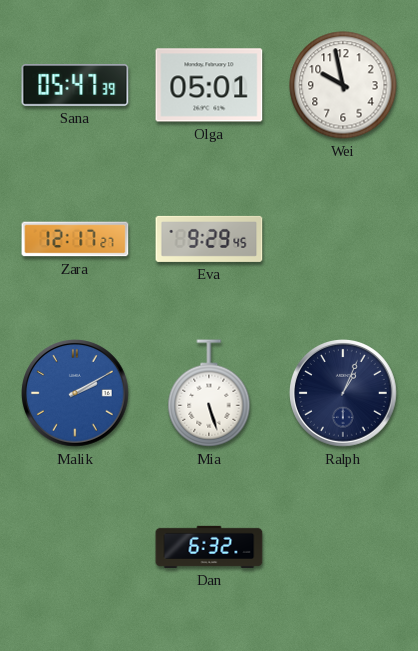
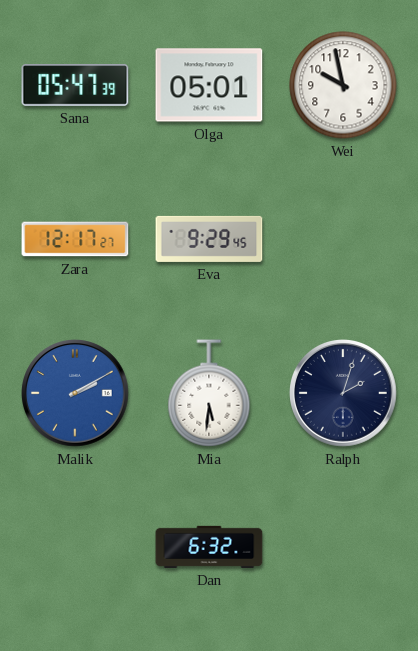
Mia: 5:27 -> 5:31
Ralph: 1:04 -> 2:03
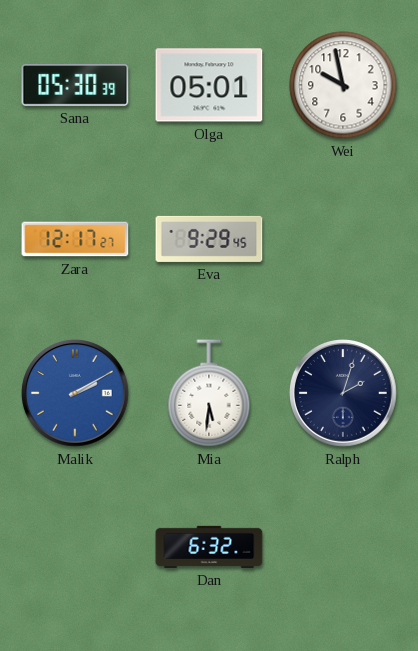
Sana: 05:47 -> 05:30
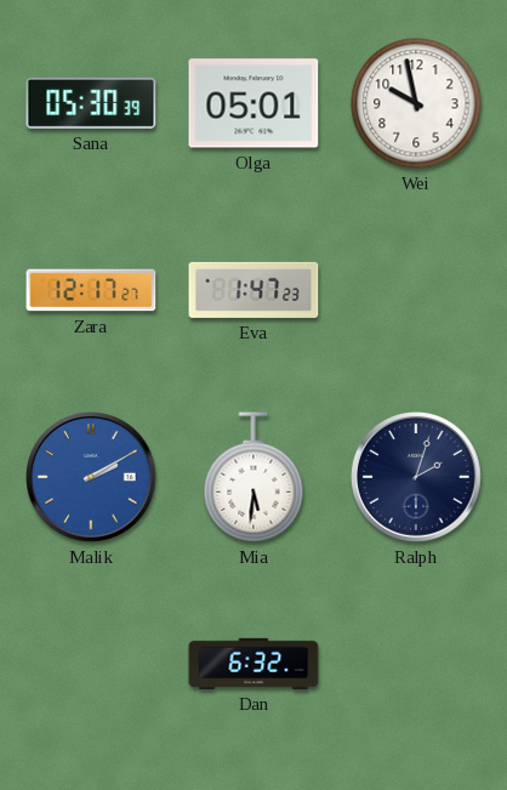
Eva: 9:29 -> 1:47
